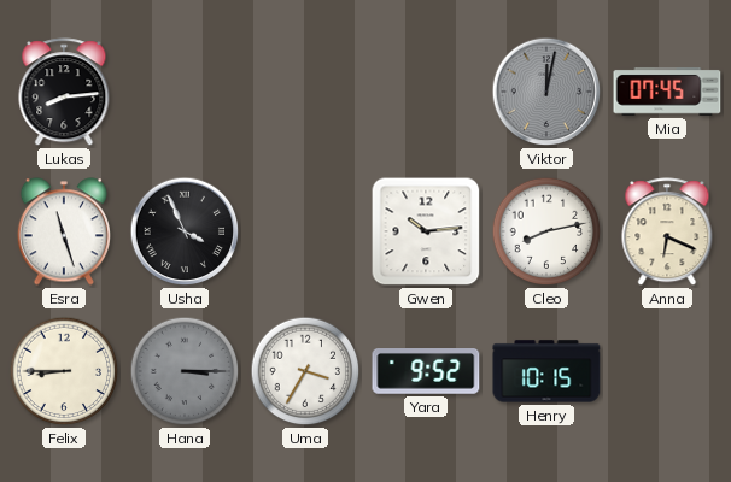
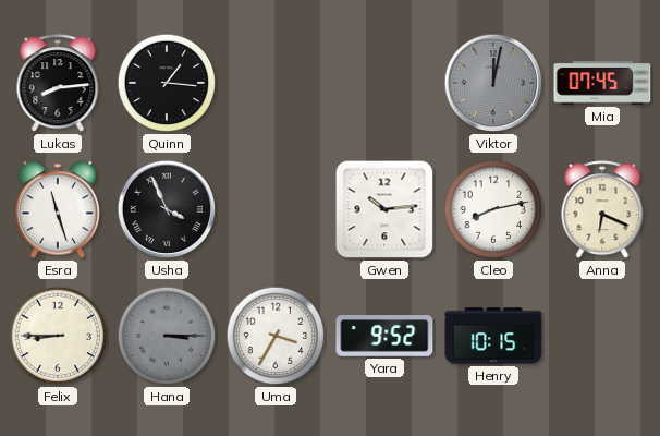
Quinn: none -> 1:16
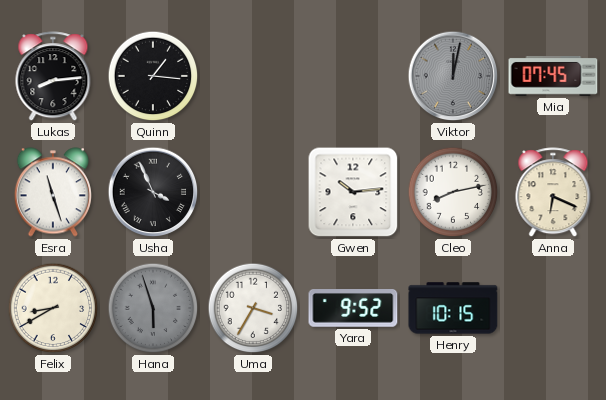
Felix: 8:45 -> 8:40
Hana: 3:15 -> 5:57
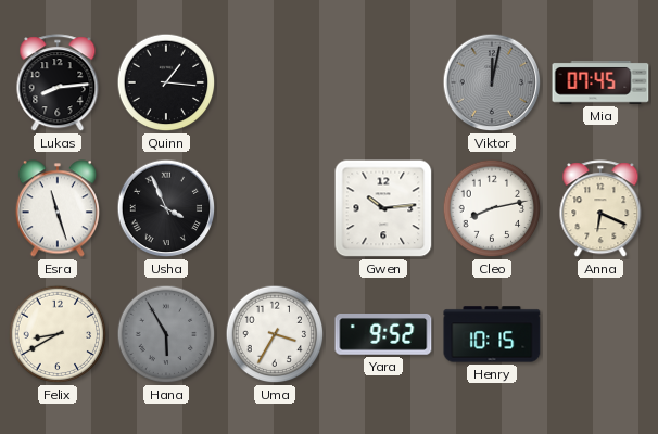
Hana: 5:57 -> 5:55
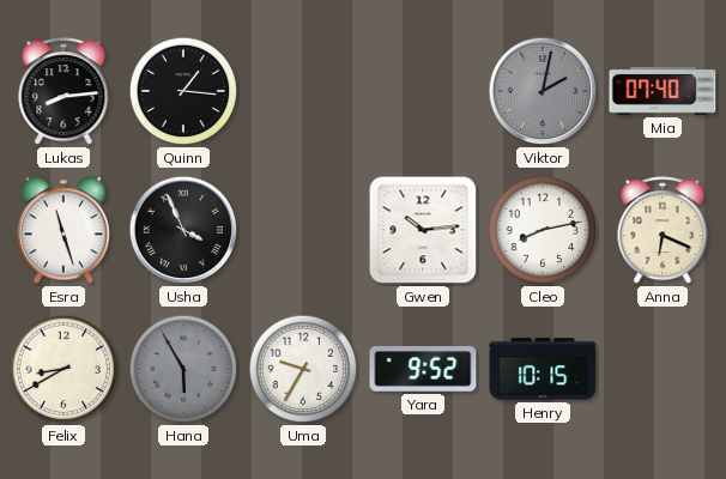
Viktor: 12:02 -> 2:02
Mia: 07:45 -> 07:40
Uma: 3:35 -> 9:35
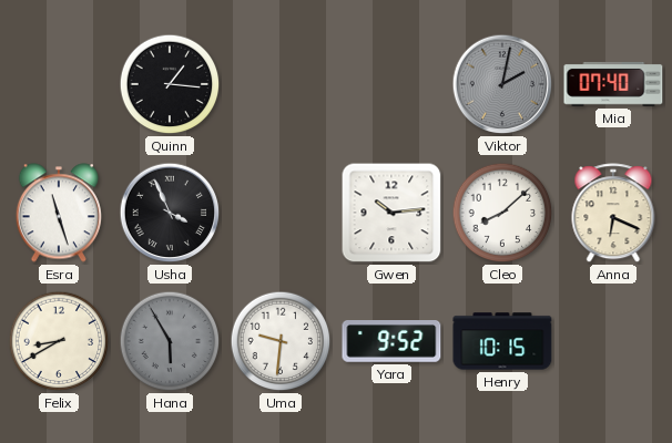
Lukas: 8:14 -> none
Cleo: 8:13 -> 8:08
Uma: 9:35 -> 9:31
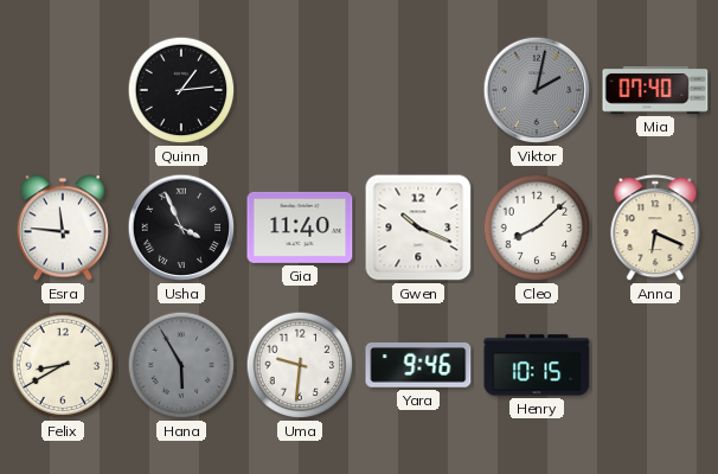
Quinn: 1:16 -> 1:14
Esra: 11:27 -> 11:46
Gia: none -> 11:40
Gwen: 10:14 -> 10:19
Yara: 9:52 -> 9:46
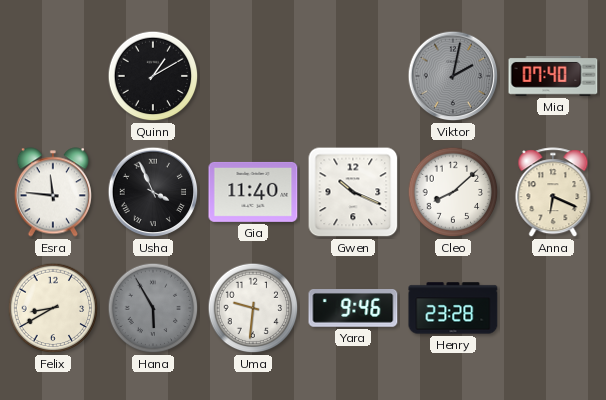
Quinn: 1:14 -> 1:10
Henry: 10:15 -> 23:28
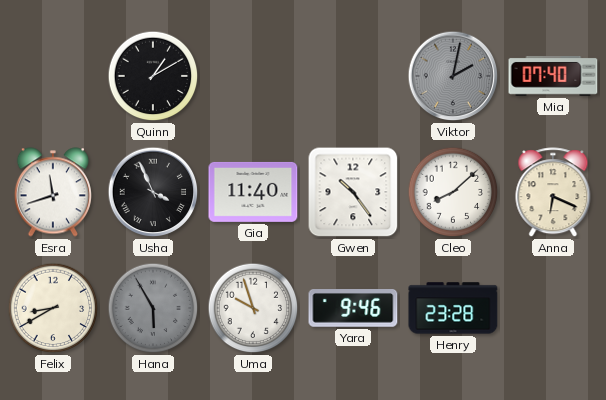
Esra: 11:46 -> 11:42
Gwen: 10:19 -> 10:24
Uma: 9:31 -> 9:57
